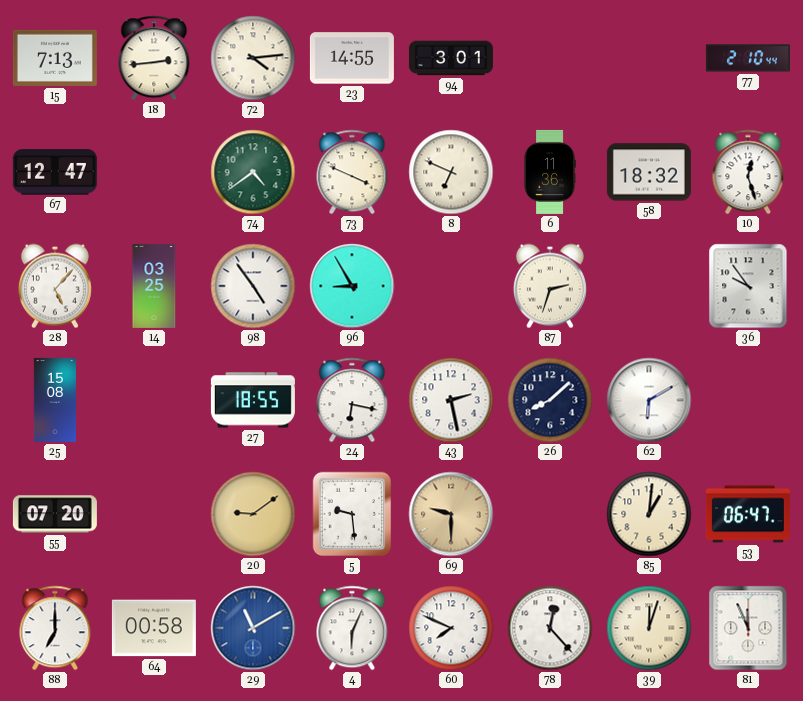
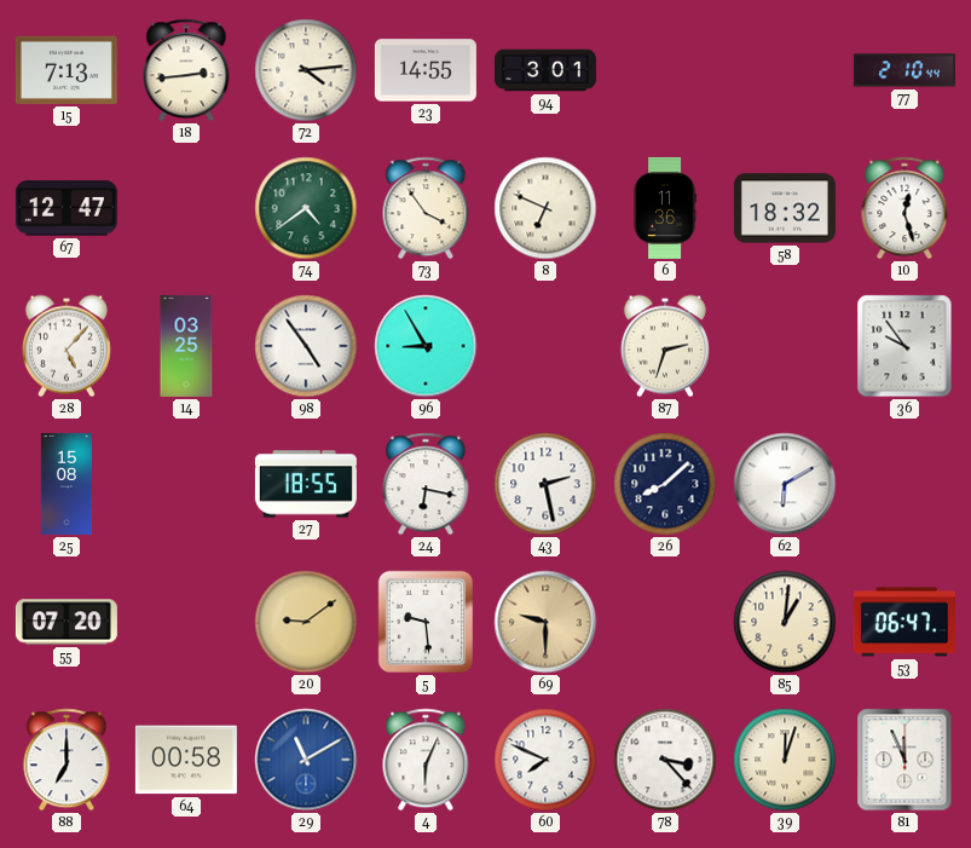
73: 3:49 -> 3:54
78: 12:23 -> 3:23
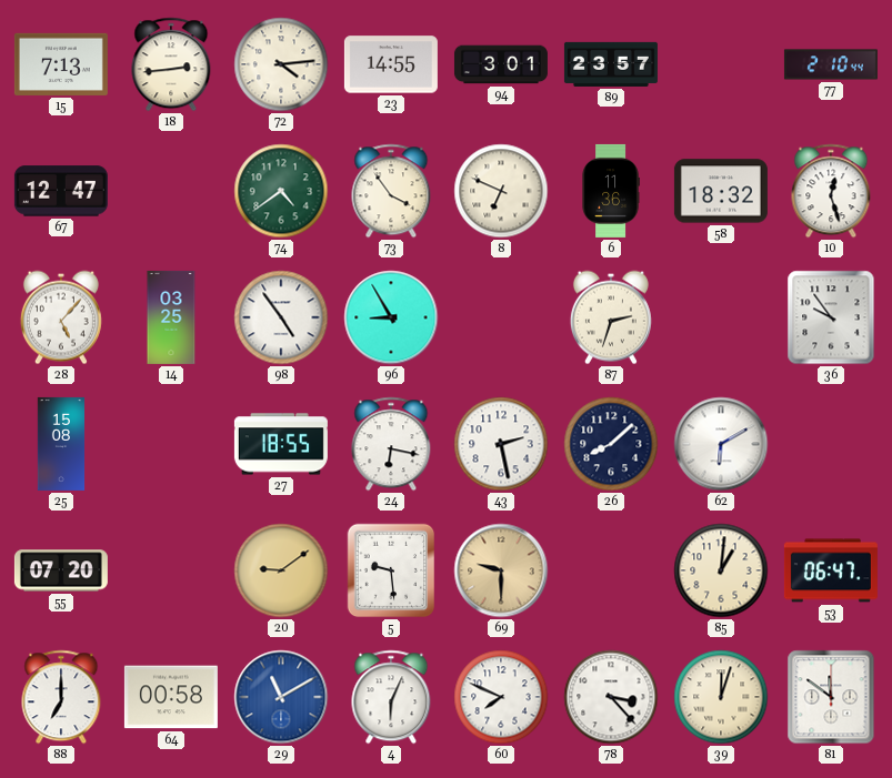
89: none -> 23:57
81: 11:56 -> 11:51
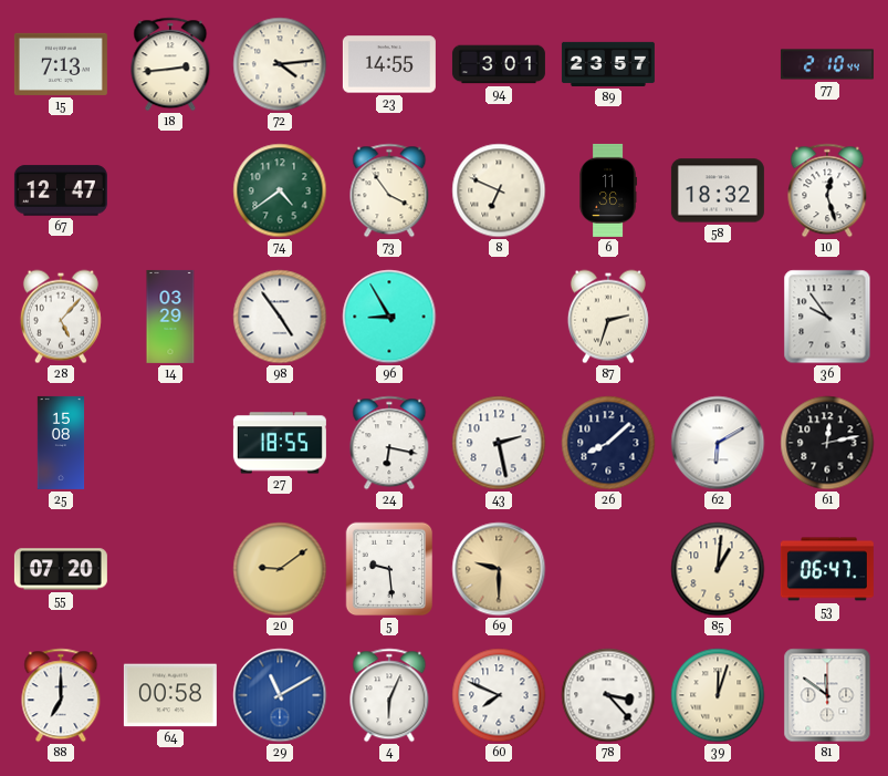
14: 03:25 -> 03:29
61: none -> 12:13
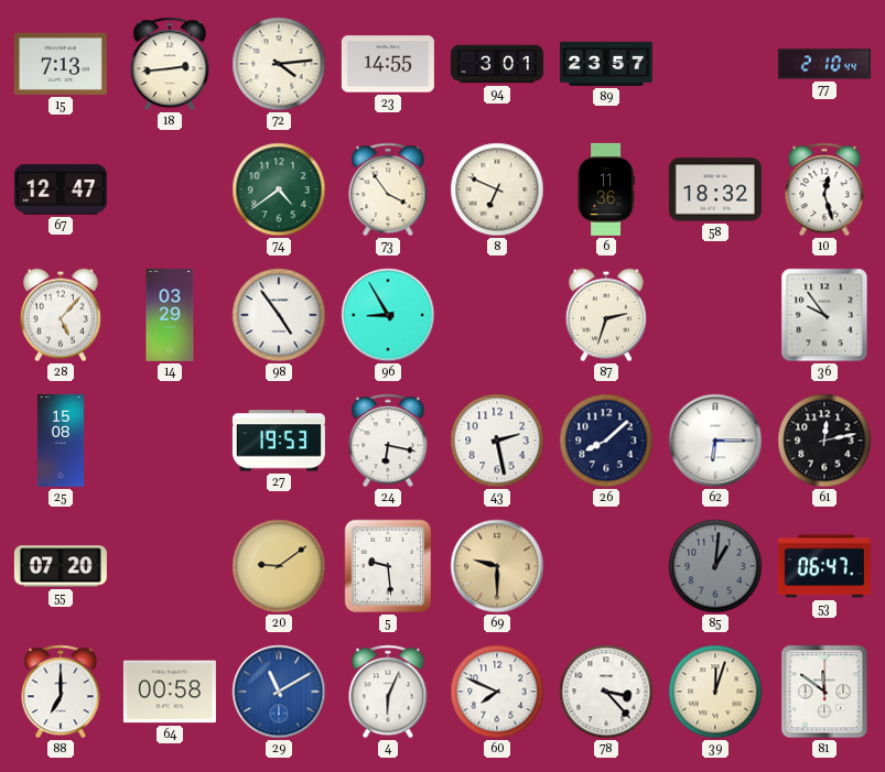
27: 18:55 -> 19:53
62: 6:10 -> 6:15
85 dial: cream -> grey
